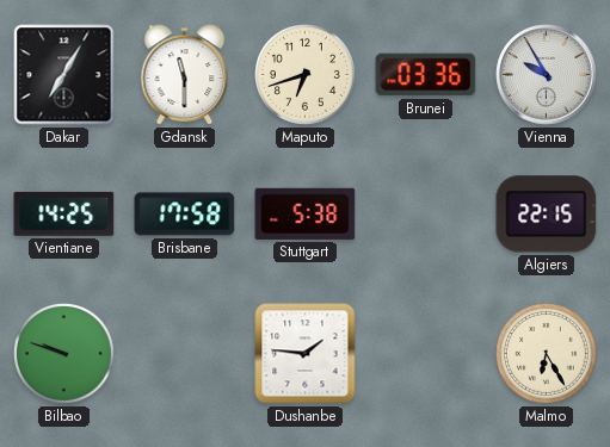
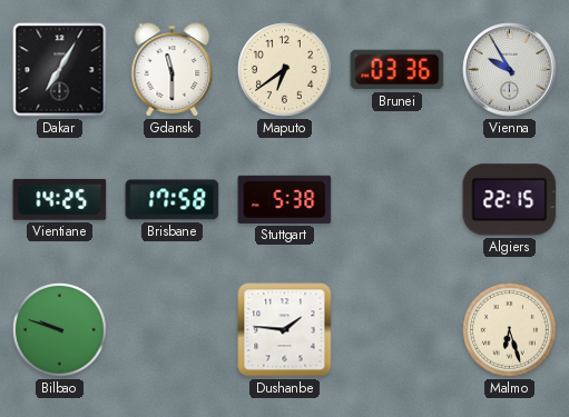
Maputo: 6:42 -> 6:39
Malmo: 6:25 -> 6:27
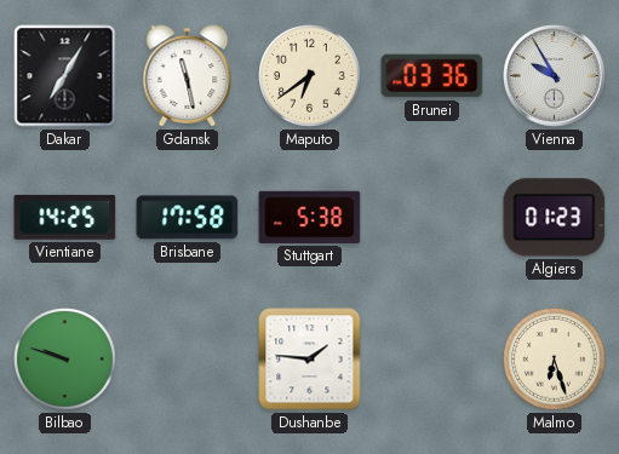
Gdansk: 11:30 -> 11:28
Algiers: 22:15 -> 01:23
